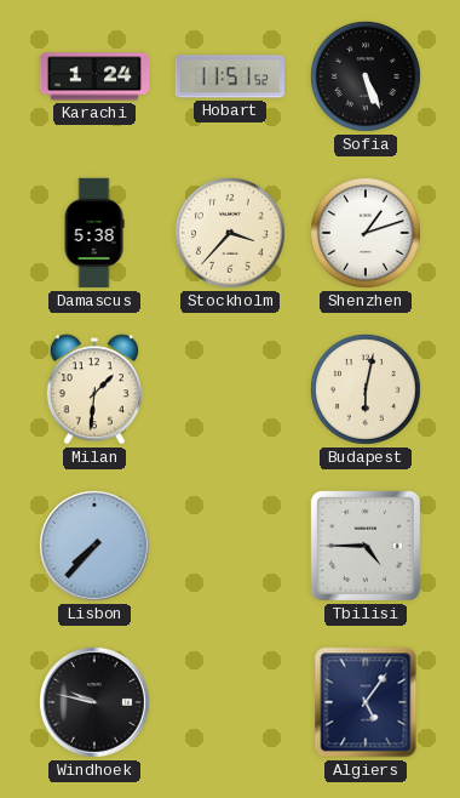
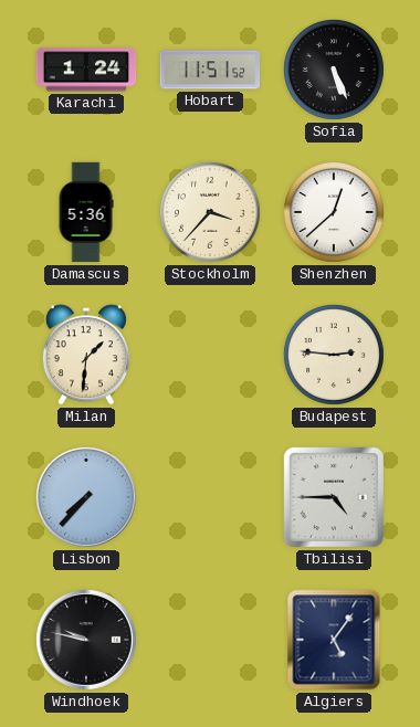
Damascus: 5:38 -> 5:36
Shenzhen: 1:12 -> 12:38
Budapest: 6:02 -> 2:46
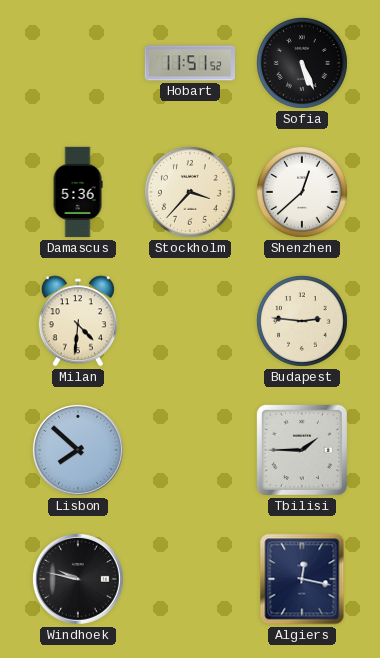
Karachi: 1:24 -> none
Milan: 1:31 -> 4:31
Lisbon: 7:37 -> 7:52
Tbilisi: 4:45 -> 1:45
Algiers: 5:06 -> 12:17
